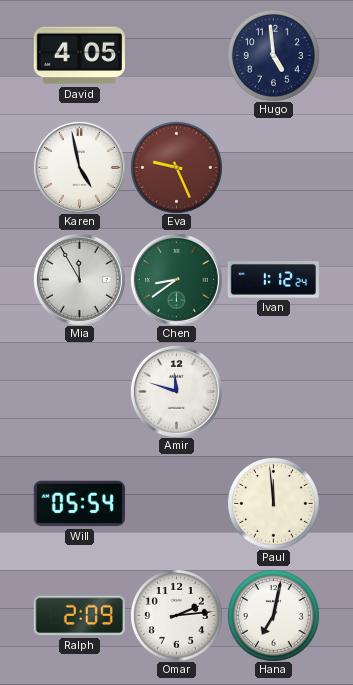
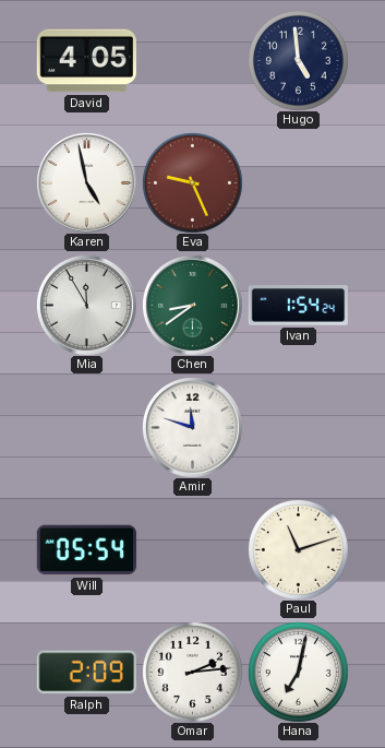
Ivan: 1:12 -> 1:54
Paul: 11:59 -> 11:12
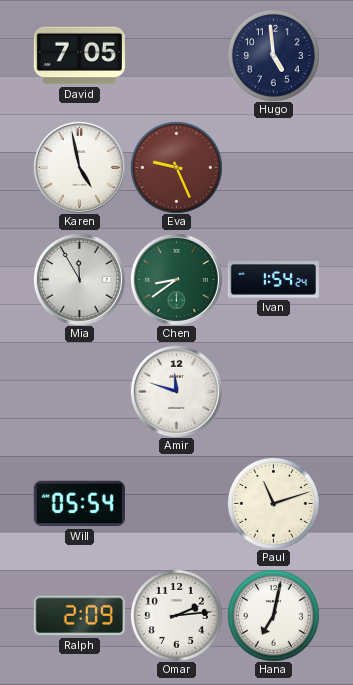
David: 4:05 -> 7:05
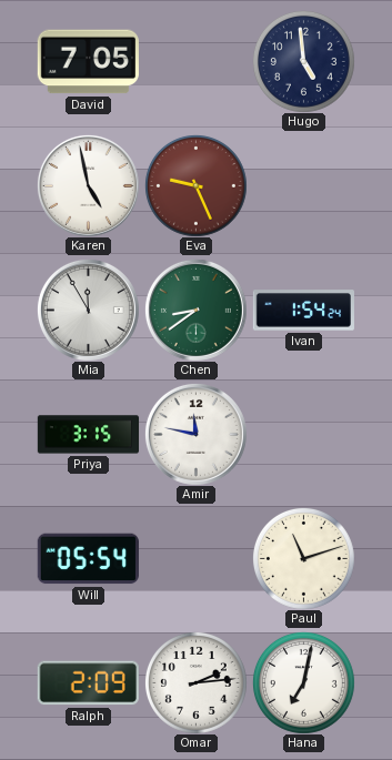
Priya: none -> 3:15
Amir: 11:48 -> 11:47
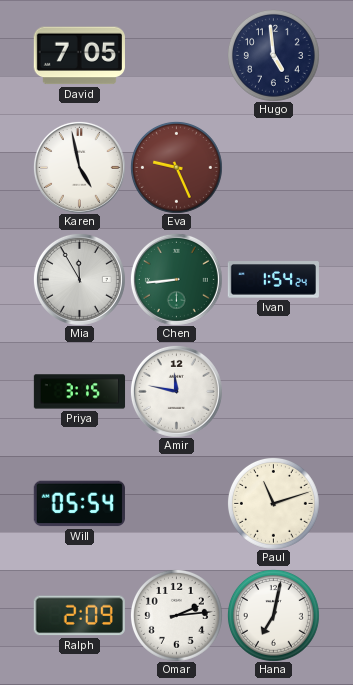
Chen: 8:39 -> 8:44
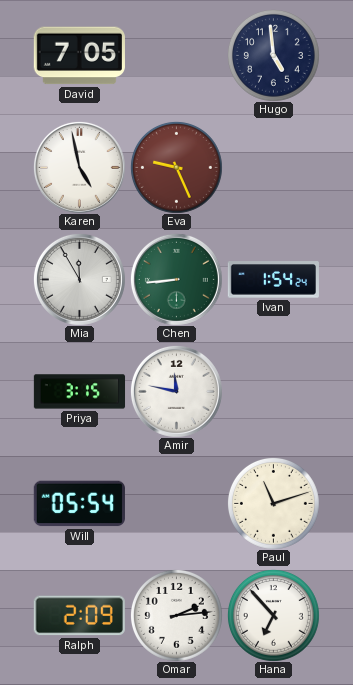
Hana: 7:02 -> 6:53
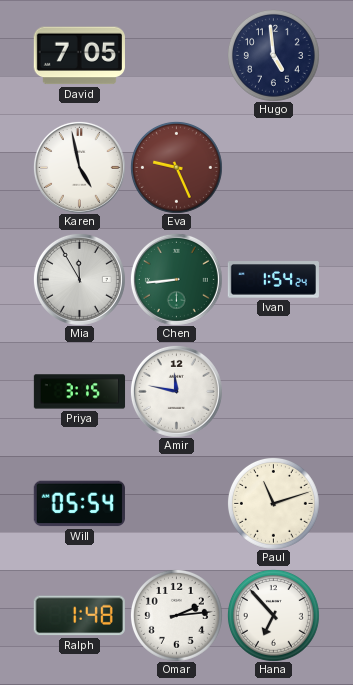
Ralph: 2:09 -> 1:48
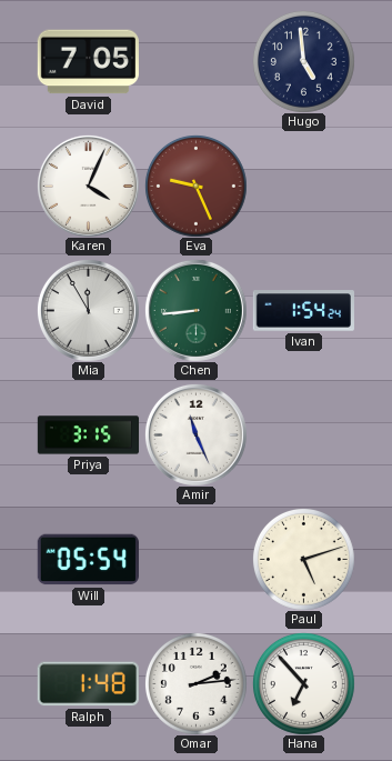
Karen: 4:58 -> 4:04
Amir: 11:47 -> 11:26
Paul: 11:12 -> 5:12
